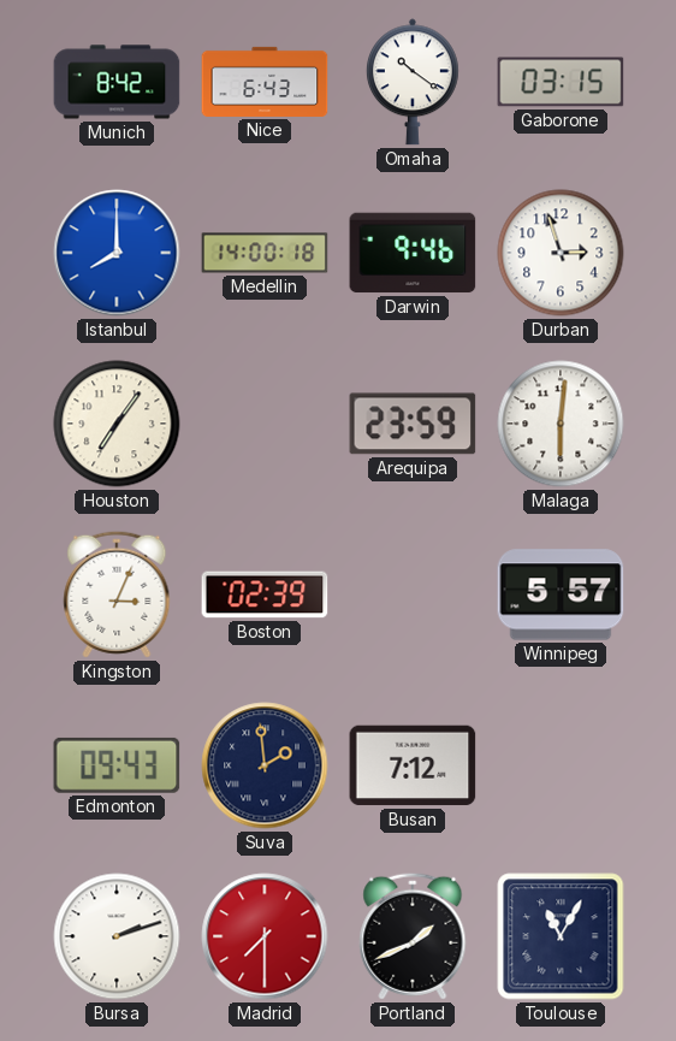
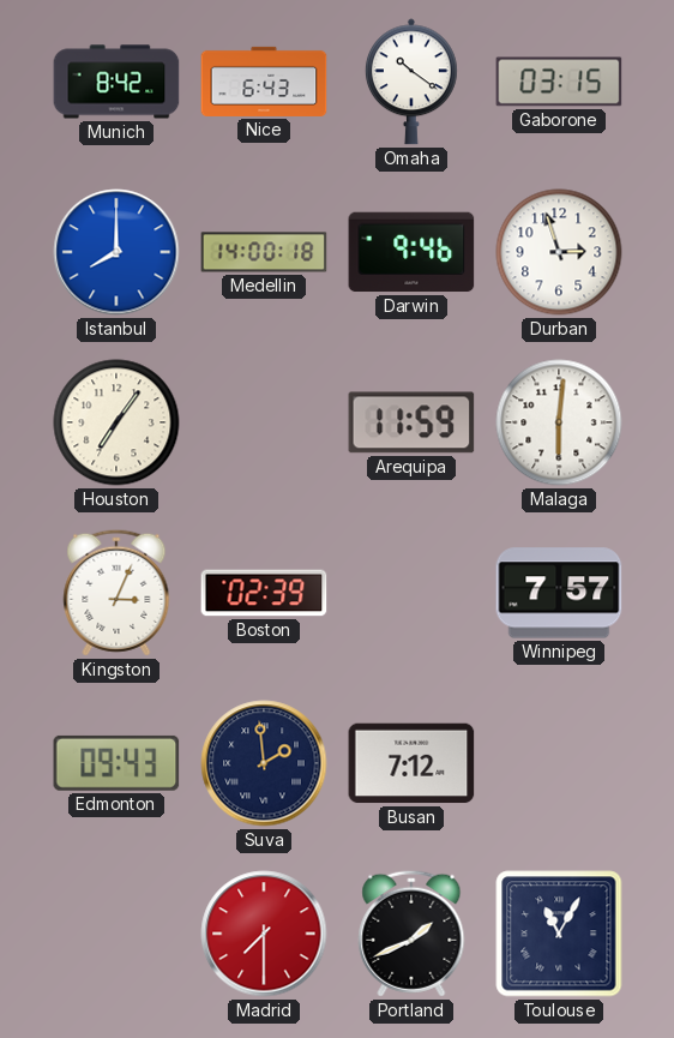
Arequipa: 23:59 -> 11:59
Winnipeg: 5:57 -> 7:57
Bursa: 2:12 -> none
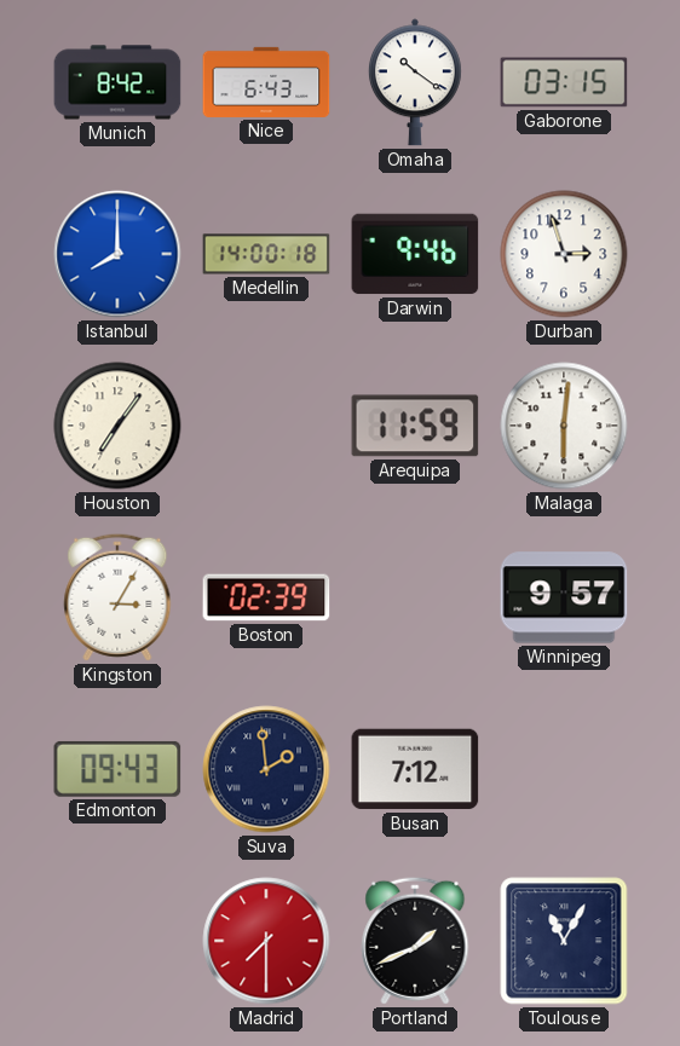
Kingston: 3:04 -> 3:05
Winnipeg: 7:57 -> 9:57
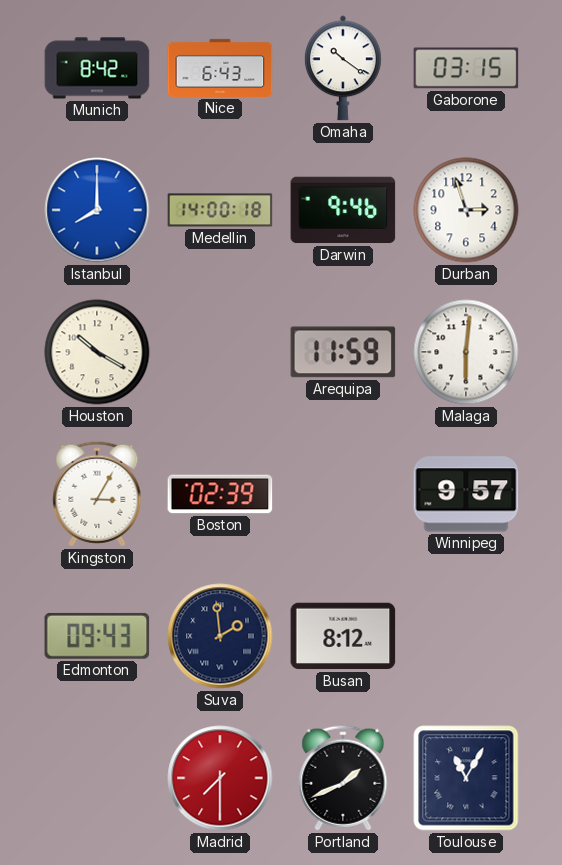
Houston: 7:06 -> 10:20
Busan: 7:12 -> 8:12
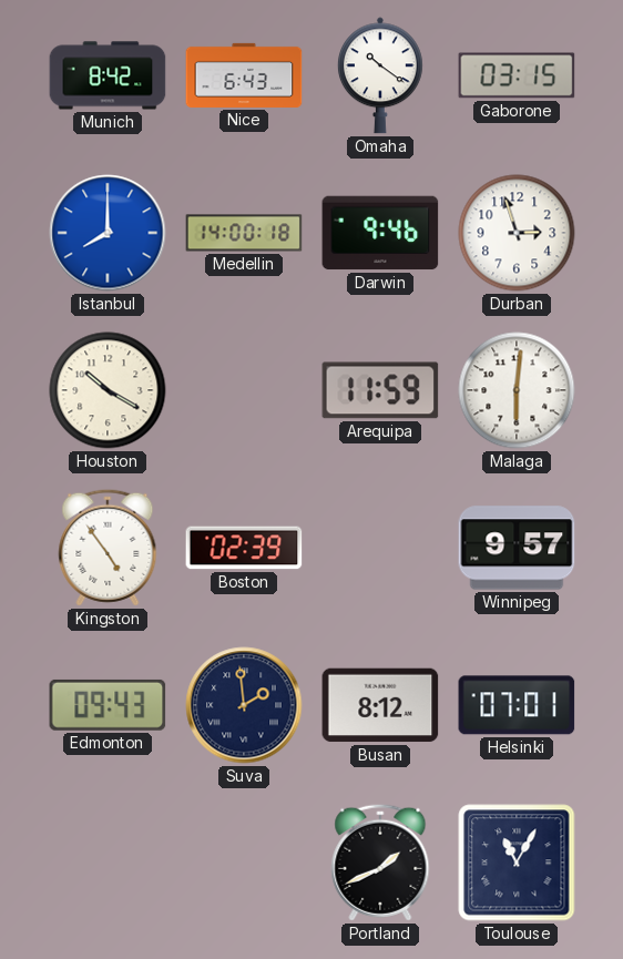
Kingston: 3:05 -> 4:54
Helsinki: none -> 07:01
Madrid: 7:30 -> none
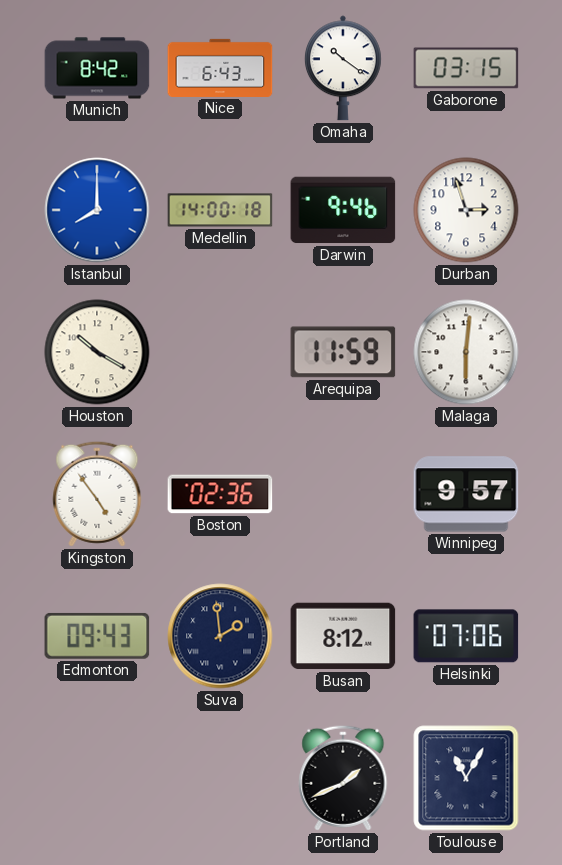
Boston: 02:39 -> 02:36
Helsinki: 07:01 -> 07:06
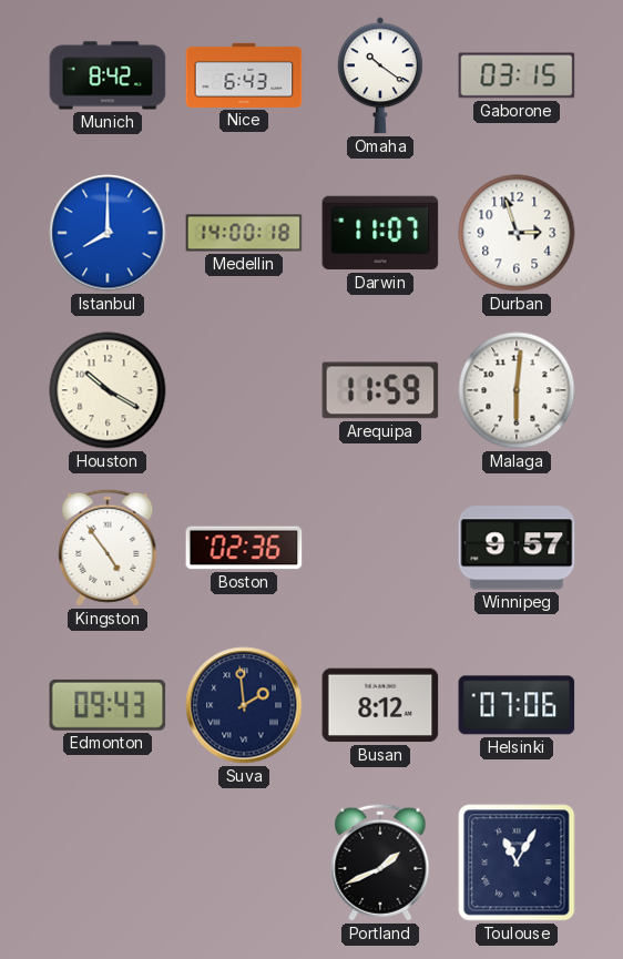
Darwin: 9:46 -> 11:07
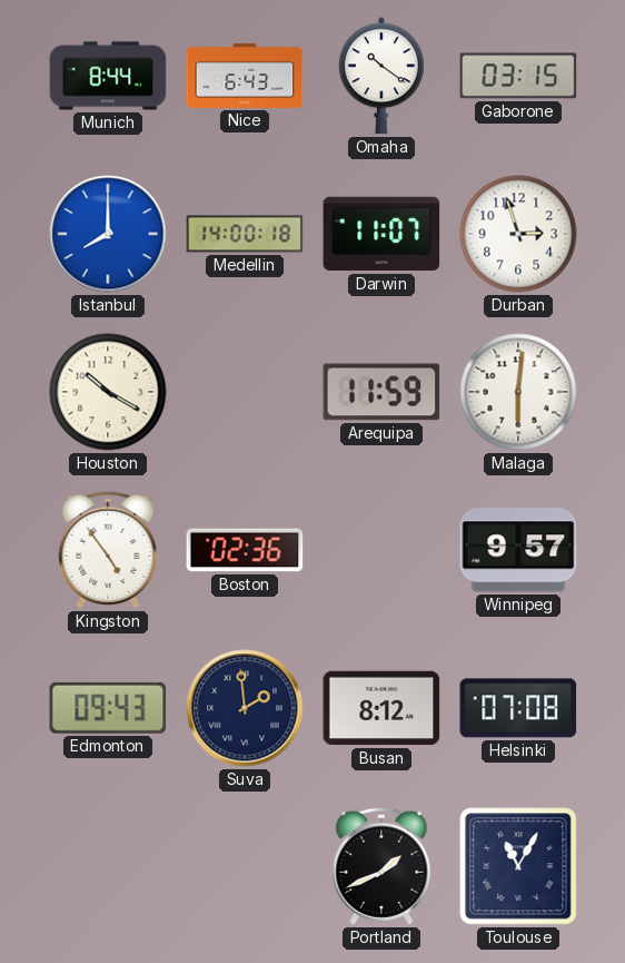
Munich: 8:42 -> 8:44
Helsinki: 07:06 -> 07:08
